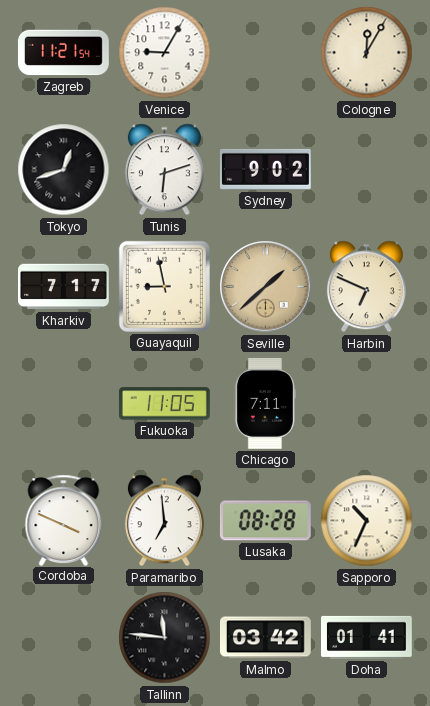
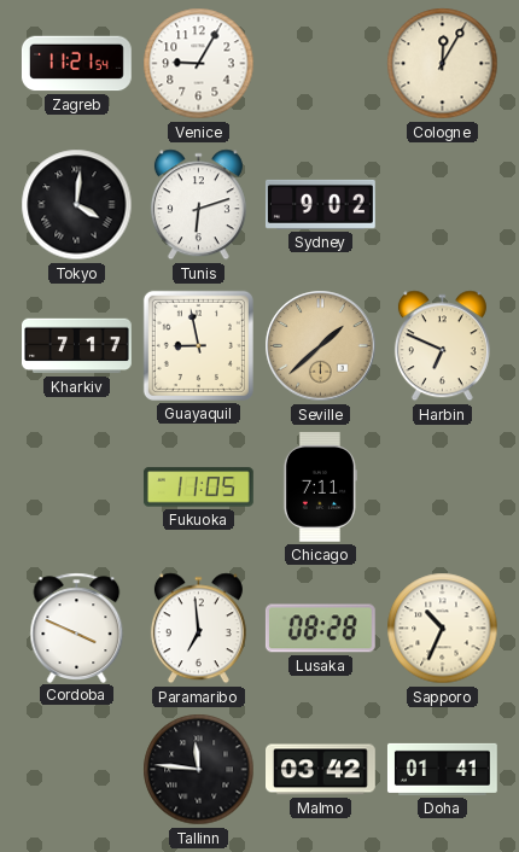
Tokyo: 12:42 -> 4:01
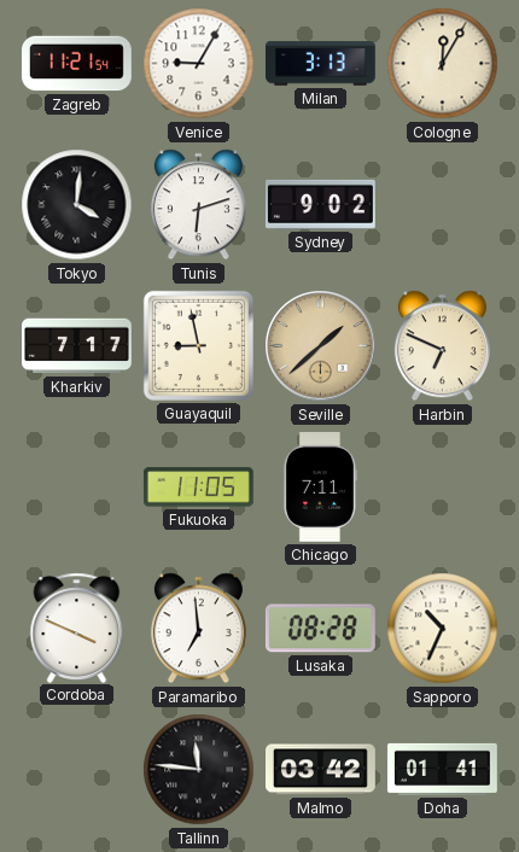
Milan: none -> 3:13
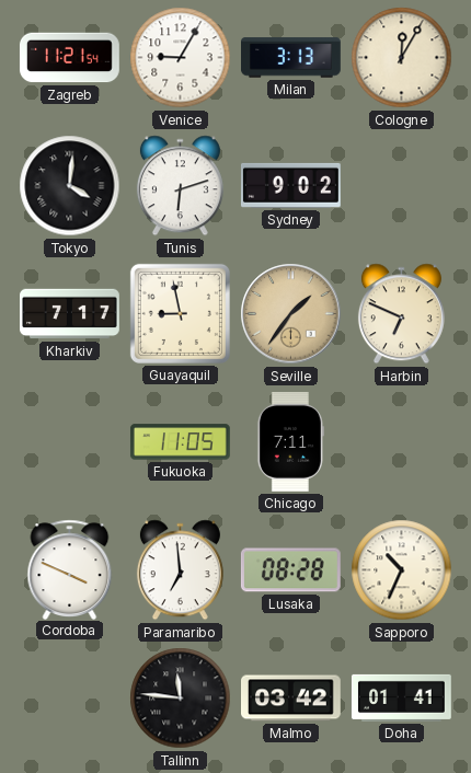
Seville: 1:38 -> 1:36
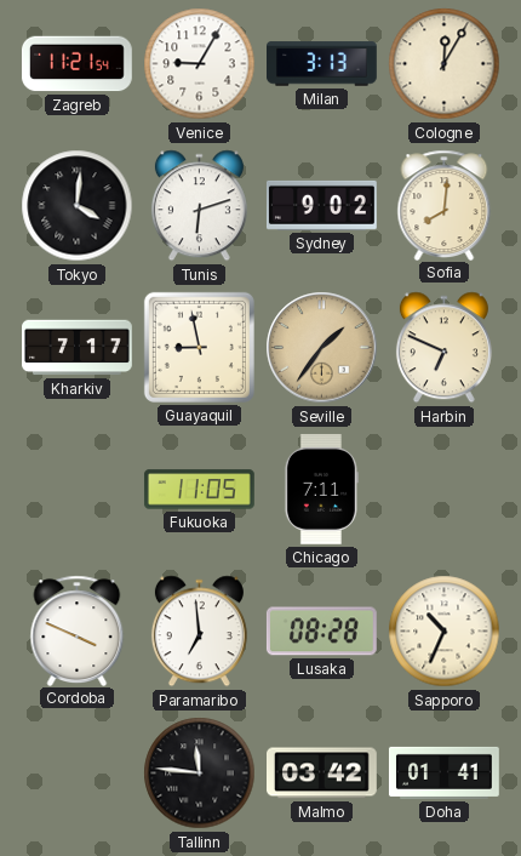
Sofia: none -> 8:01
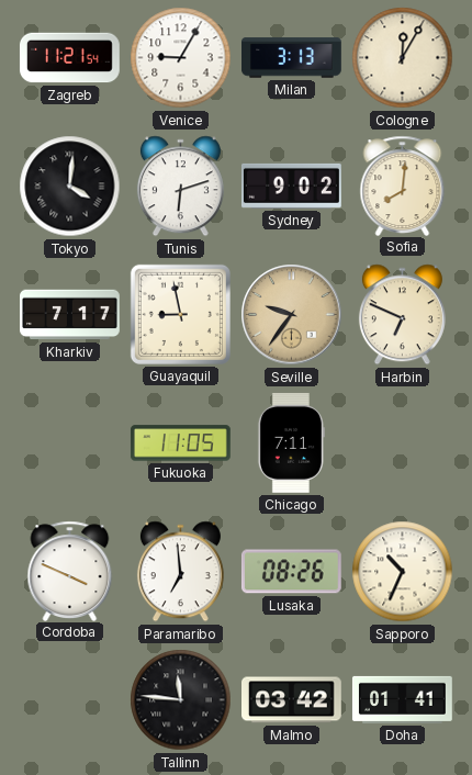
Seville: 1:36 -> 9:36
Lusaka: 08:28 -> 08:26
